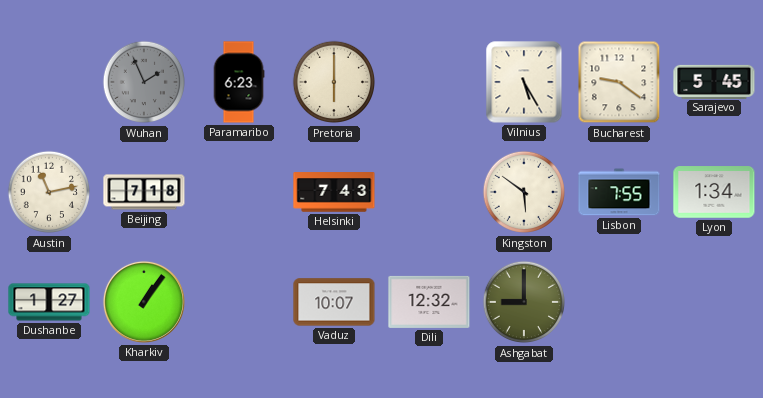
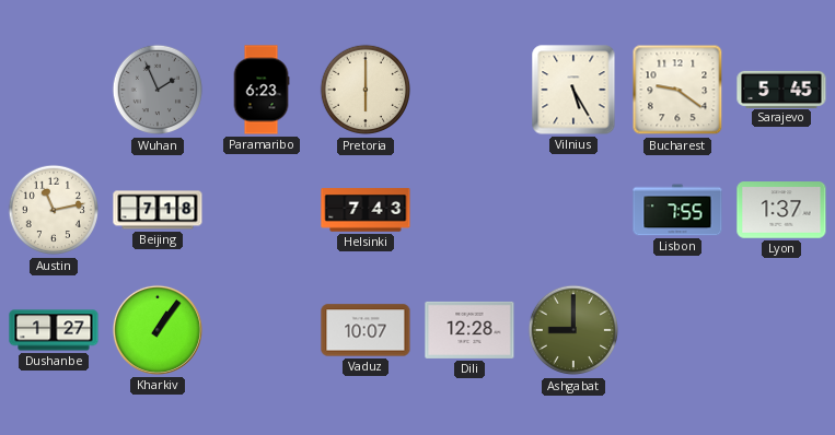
Kingston: 5:51 -> none
Lyon: 1:34 -> 1:37
Dili: 12:32 -> 12:28
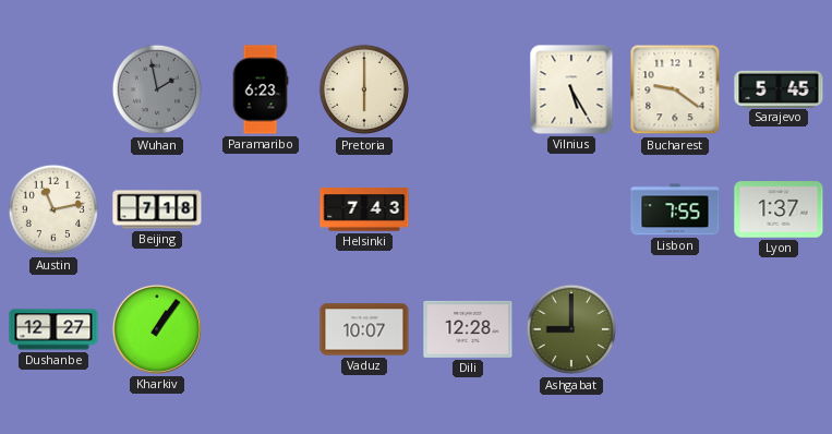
Wuhan: 1:56 -> 1:58
Dushanbe: 1:27 -> 12:27
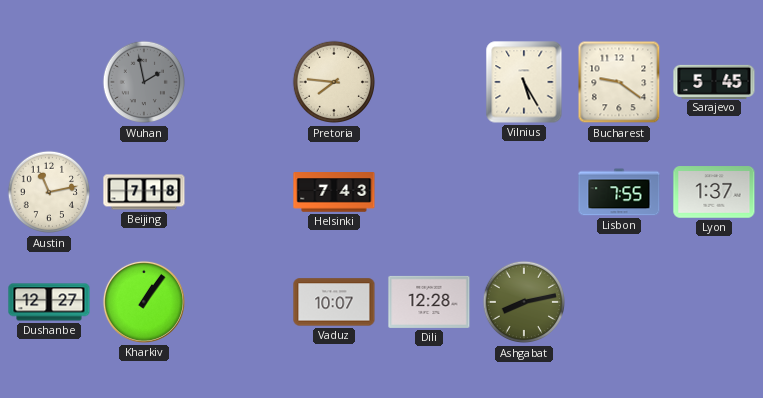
Paramaribo: 6:23 -> none
Pretoria: 6:00 -> 7:46
Ashgabat: 9:00 -> 8:13
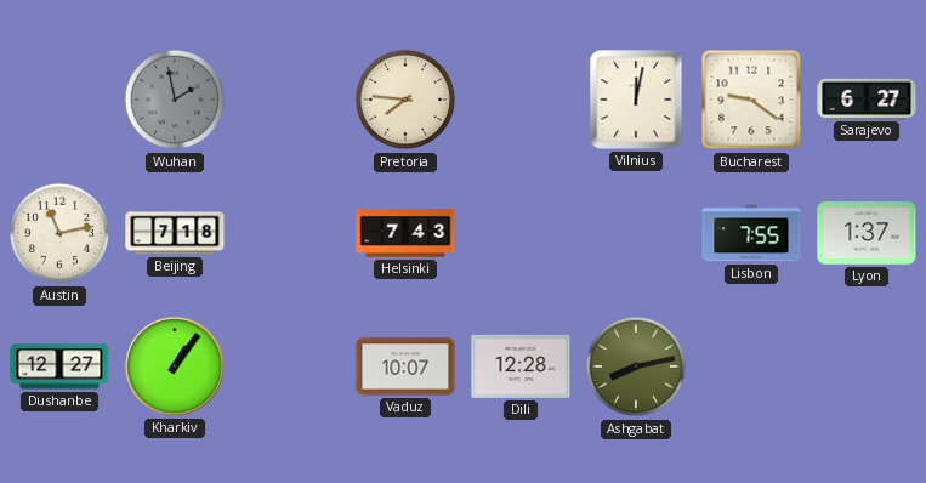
Vilnius: 5:25 -> 12:02
Sarajevo: 5:45 -> 6:27
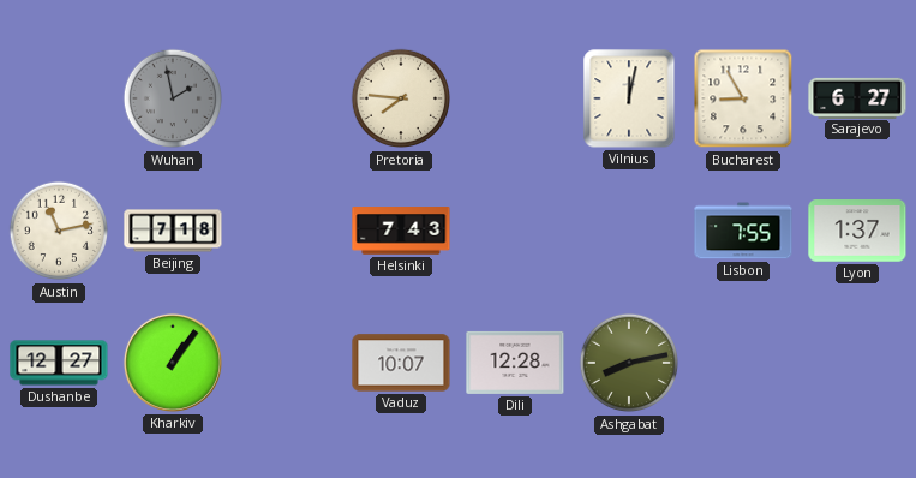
Bucharest: 9:21 -> 8:55
